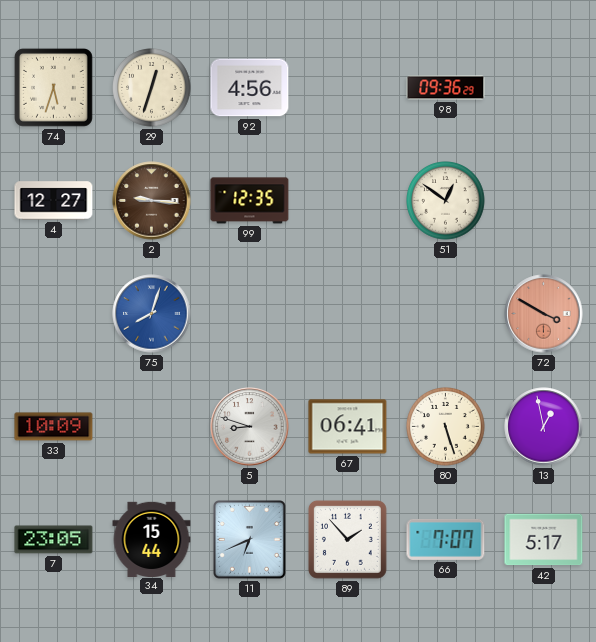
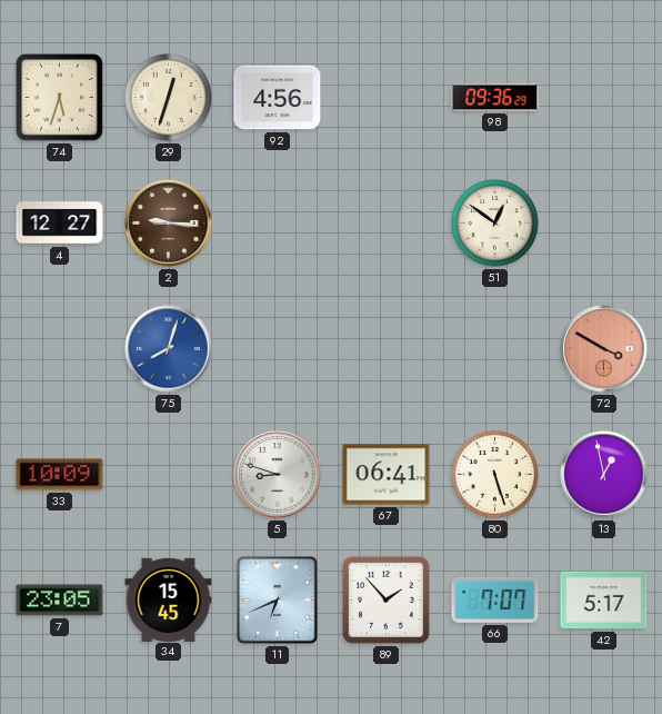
99: 12:35 -> none
34: 15:44 -> 15:45
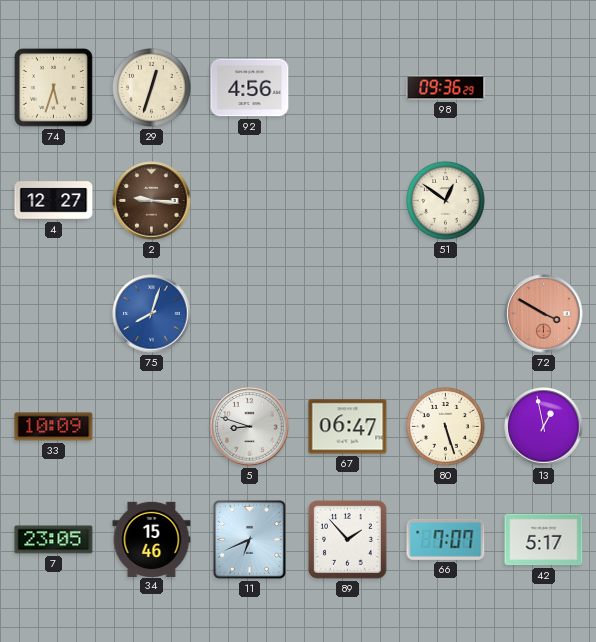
67: 06:41 -> 06:47
34: 15:45 -> 15:46
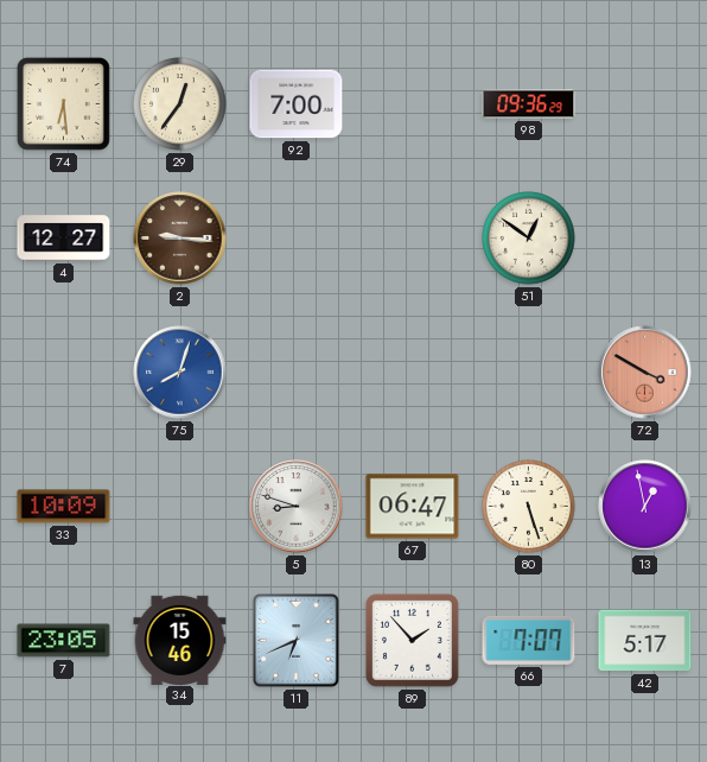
74: 5:33 -> 6:29
29: 12:33 -> 12:36
92: 4:56 -> 7:00
